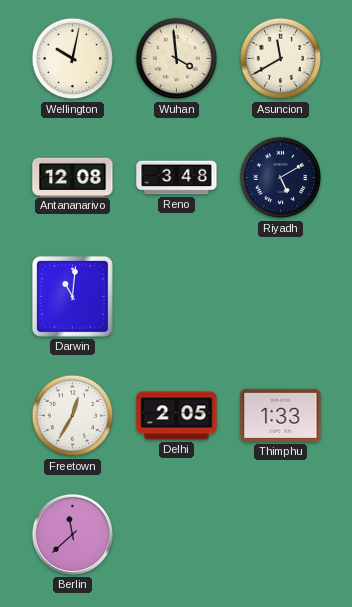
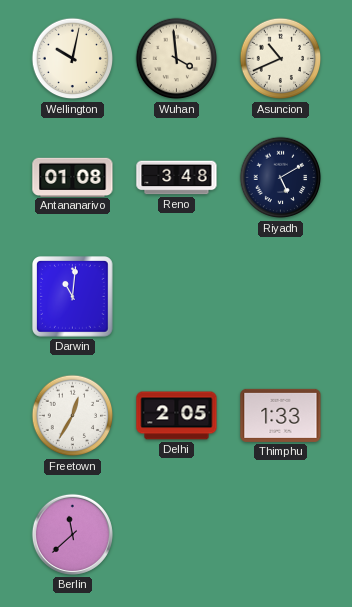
Asuncion: 11:40 -> 10:41
Antananarivo: 12:08 -> 01:08
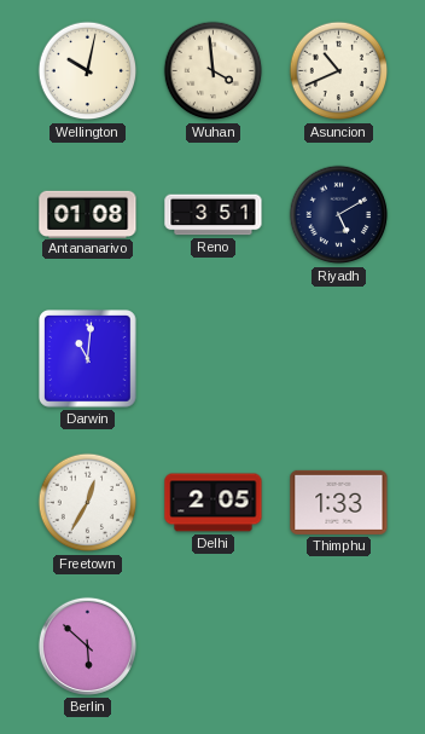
Reno: 3:48 -> 3:51
Berlin: 11:38 -> 5:52
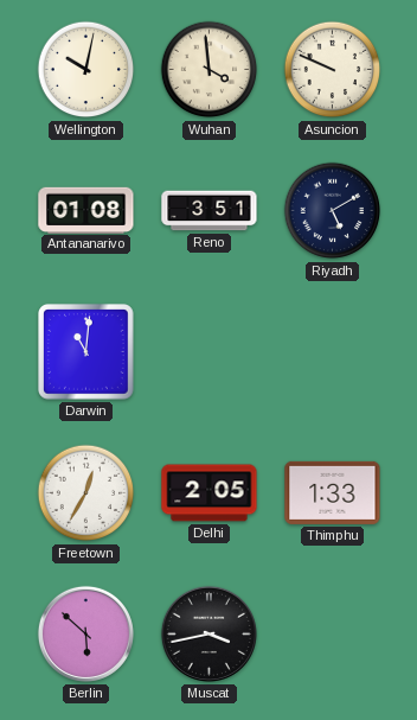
Asuncion: 10:41 -> 9:49
Muscat: none -> 3:43
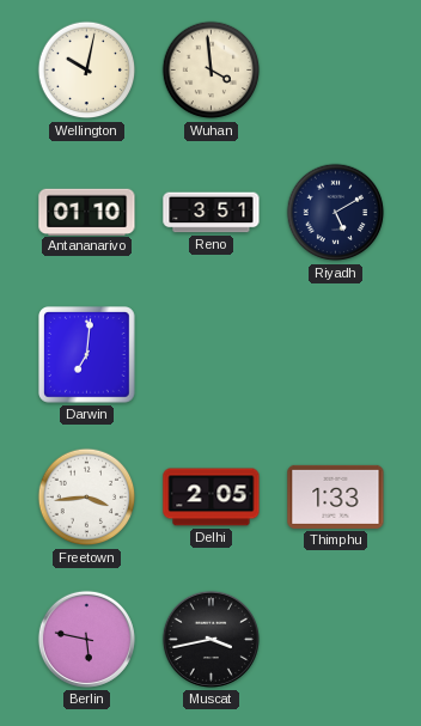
Asuncion: 9:49 -> none
Antananarivo: 01:08 -> 01:10
Darwin: 11:01 -> 7:01
Freetown: 12:35 -> 3:44
Berlin: 5:52 -> 5:47
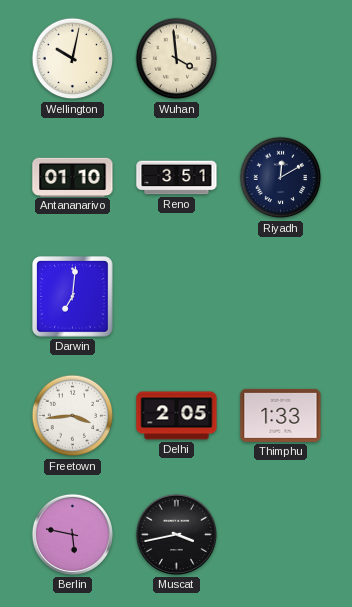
Riyadh: 5:10 -> 12:10
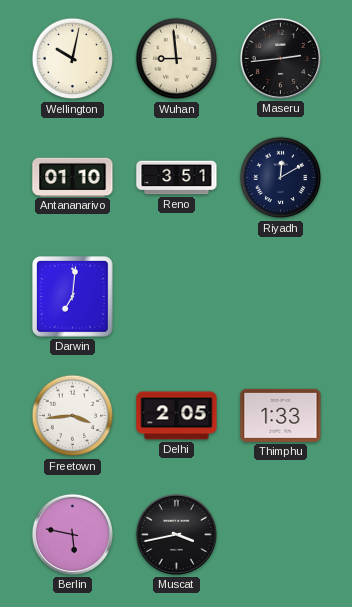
Wuhan: 3:59 -> 8:59
Maseru: none -> 2:44
